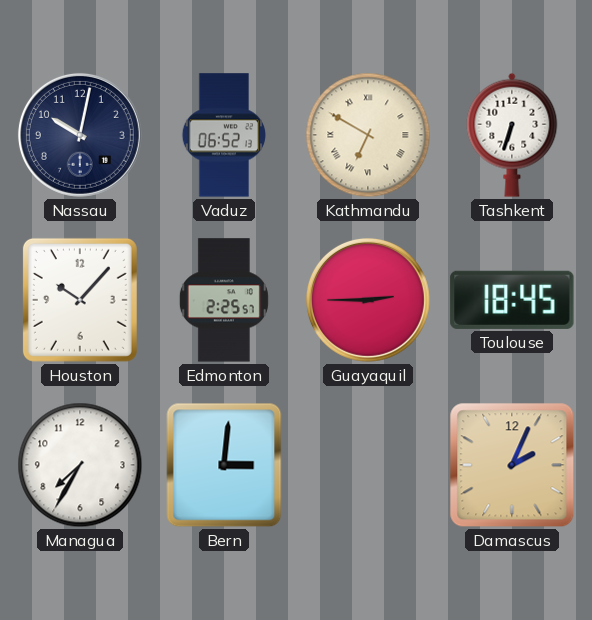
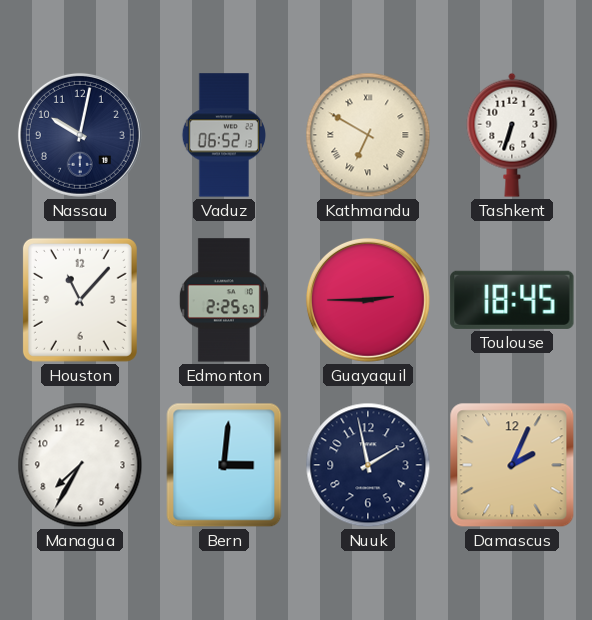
Houston: 10:07 -> 11:07
Nuuk: none -> 1:58
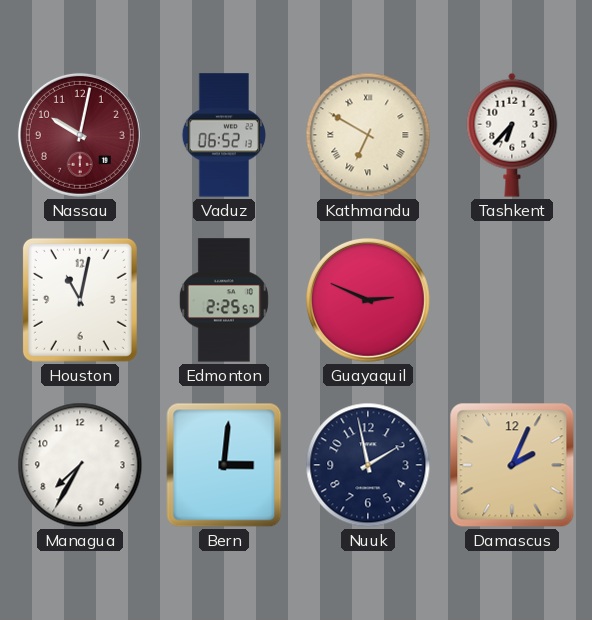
Nassau dial: navy -> burgundy
Tashkent: 6:33 -> 6:37
Houston: 11:07 -> 11:02
Guayaquil: 2:45 -> 2:49
Toulouse: 18:45 -> none
